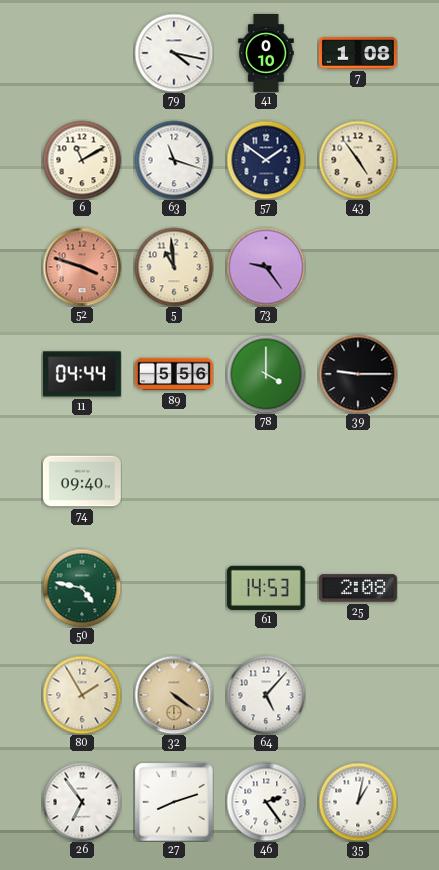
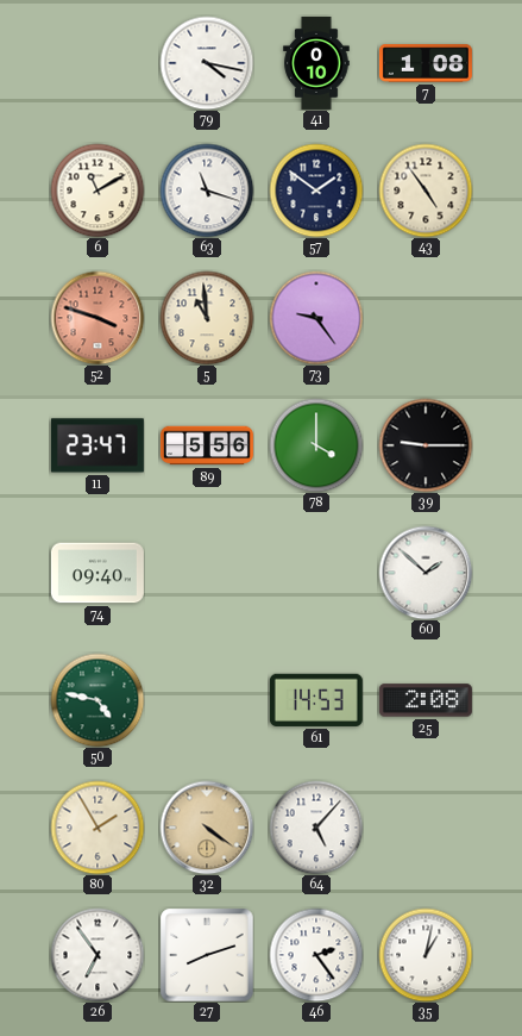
11: 04:44 -> 23:47
60: none -> 1:52
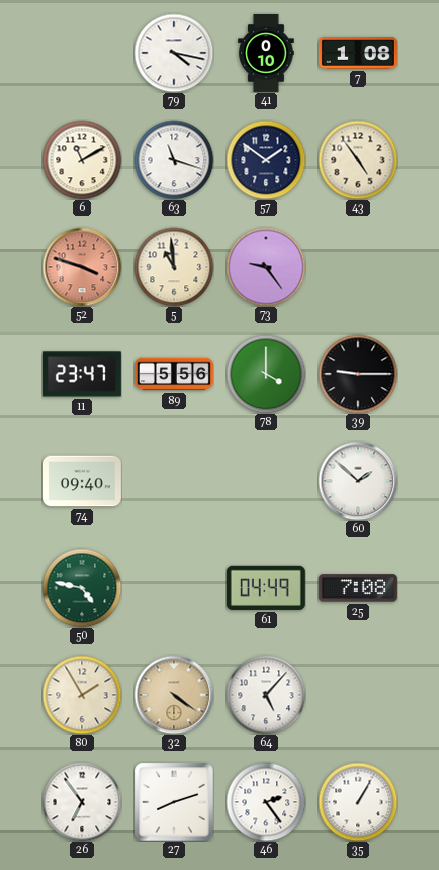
61: 14:53 -> 04:49
25: 2:08 -> 7:08
35: 1:02 -> 1:05
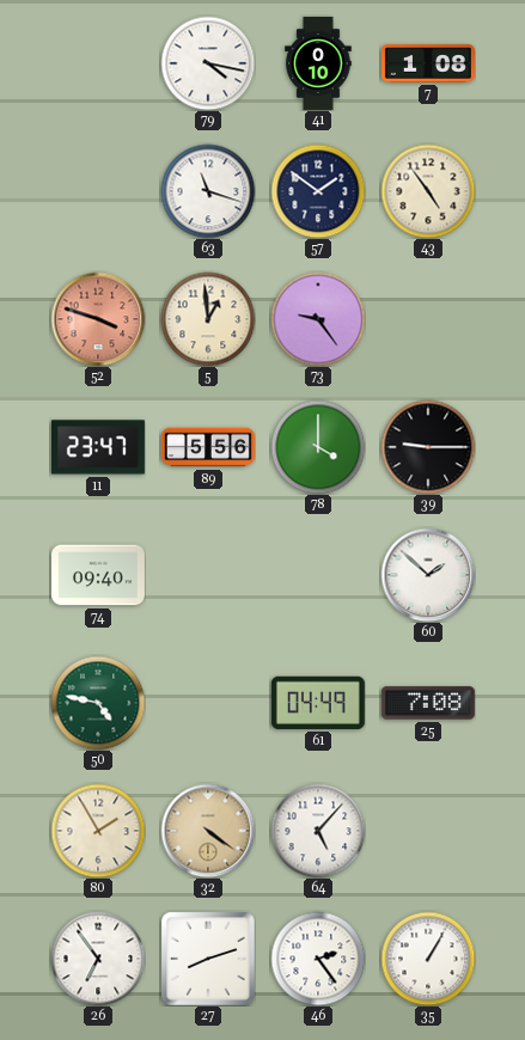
6: 11:10 -> none
5: 10:59 -> 12:59
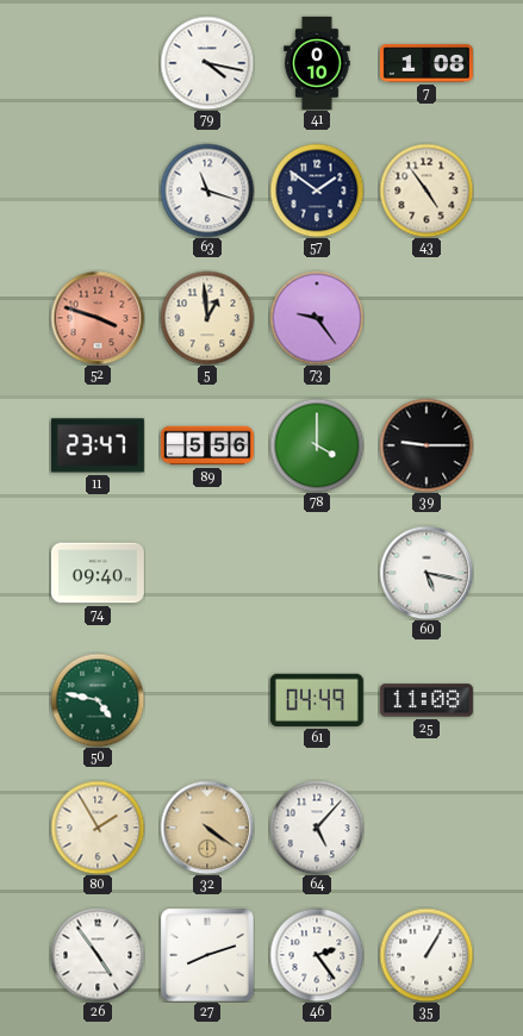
60: 1:52 -> 5:17
25: 7:08 -> 11:08
26: 6:54 -> 4:54
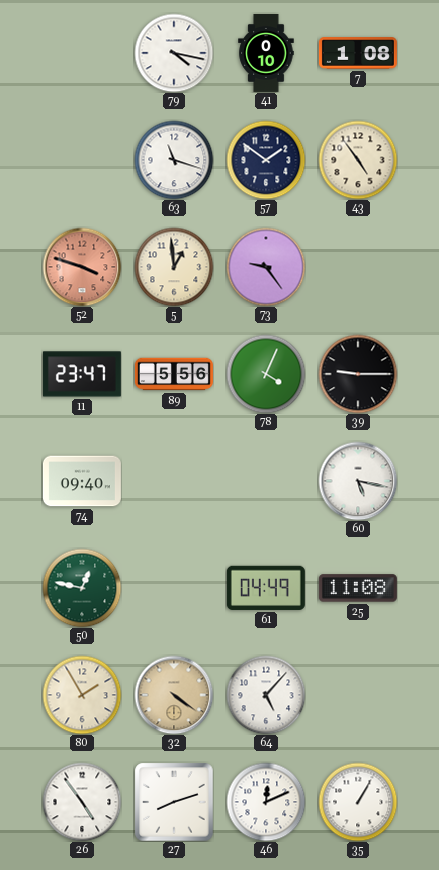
78: 4:00 -> 4:04
50: 4:47 -> 12:47
46: 2:24 -> 12:11
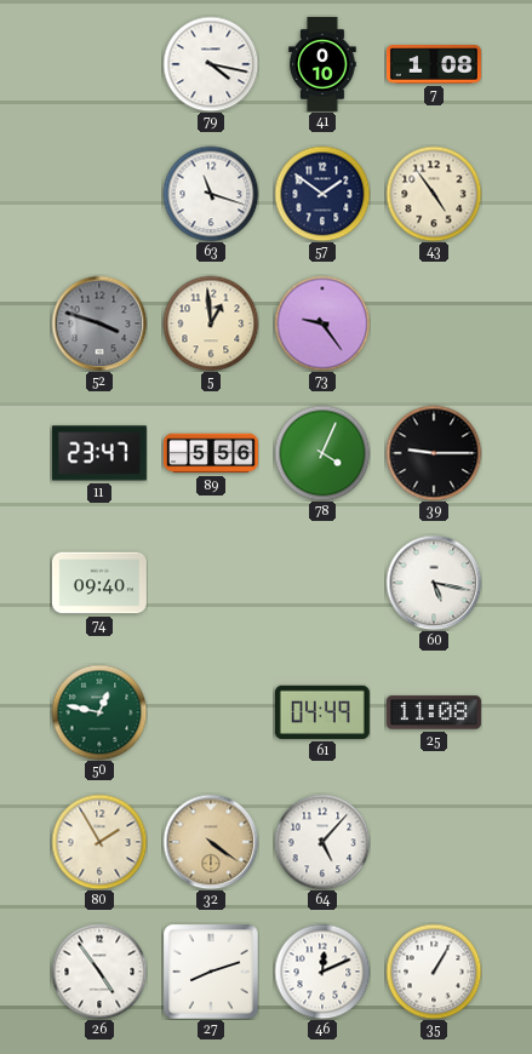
52 dial: salmon -> grey
